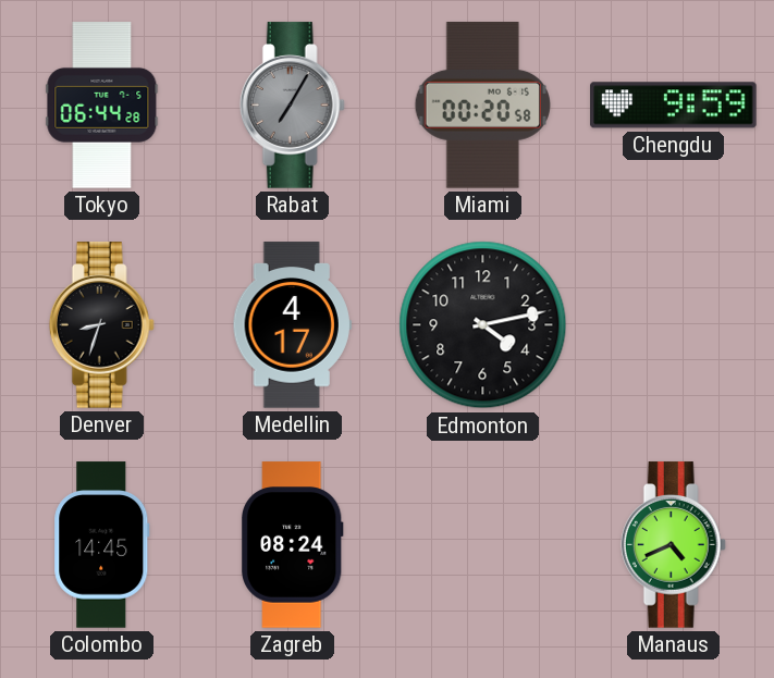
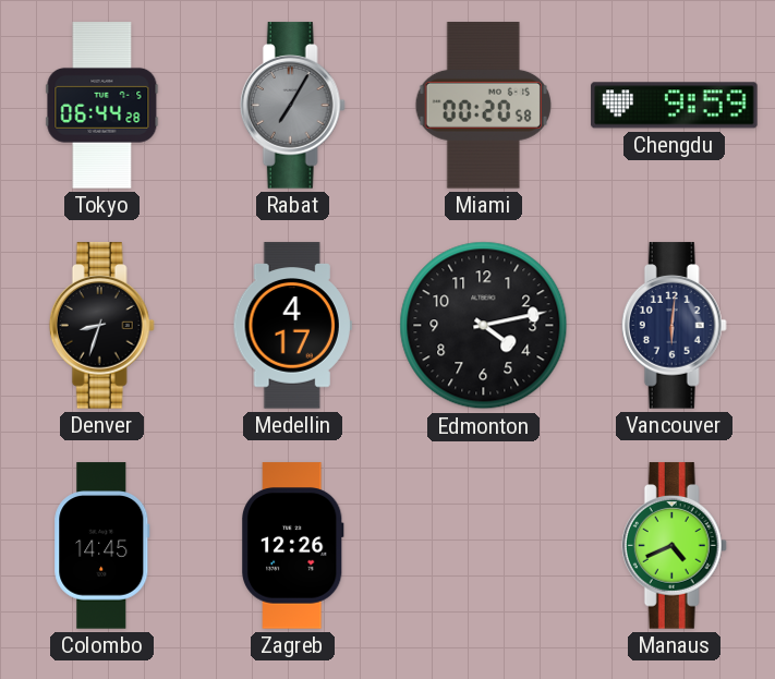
Vancouver: none -> 6:01
Zagreb: 08:24 -> 12:26
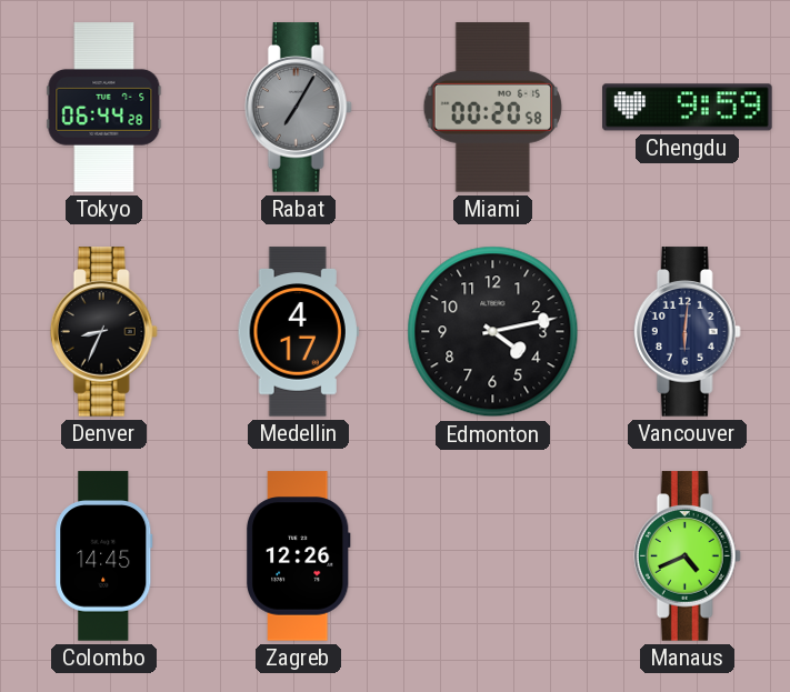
Denver: 8:33 -> 8:34
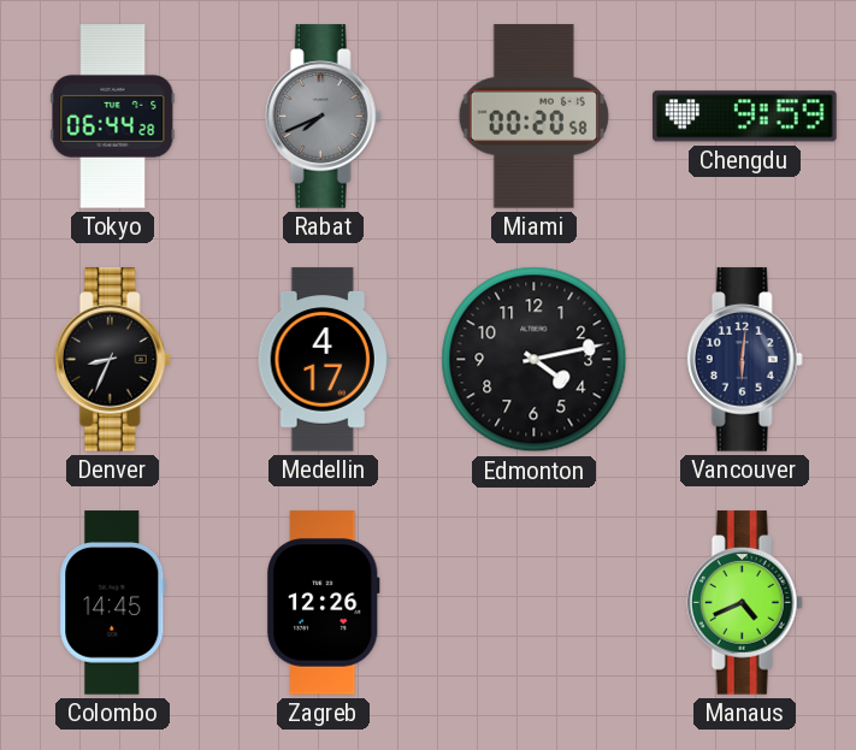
Rabat: 7:05 -> 7:41
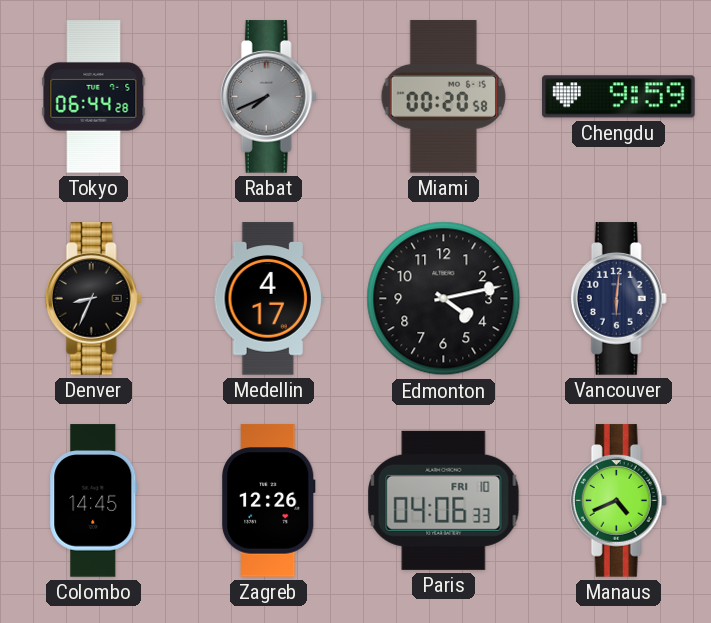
Paris: none -> 04:06
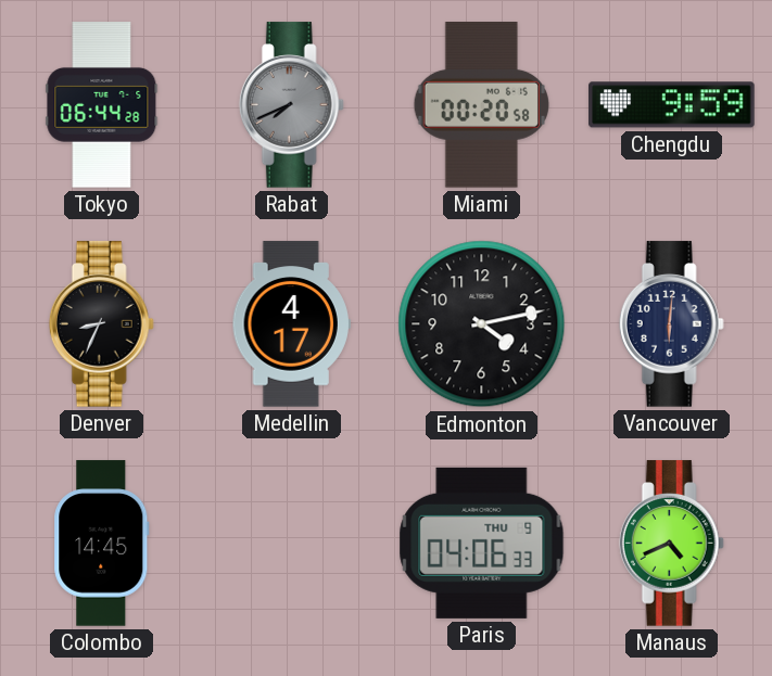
Zagreb: 12:26 -> none
Paris date: FRI 10 -> THU 9
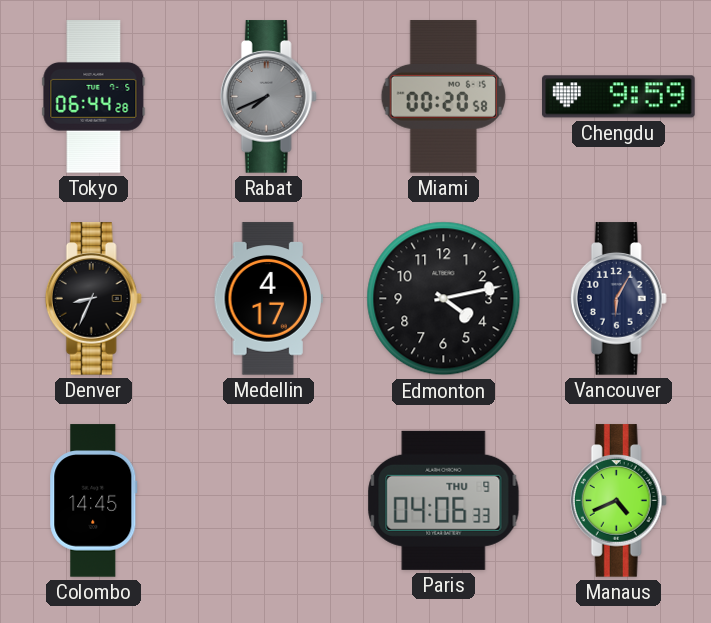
Vancouver: 6:01 -> 6:05
